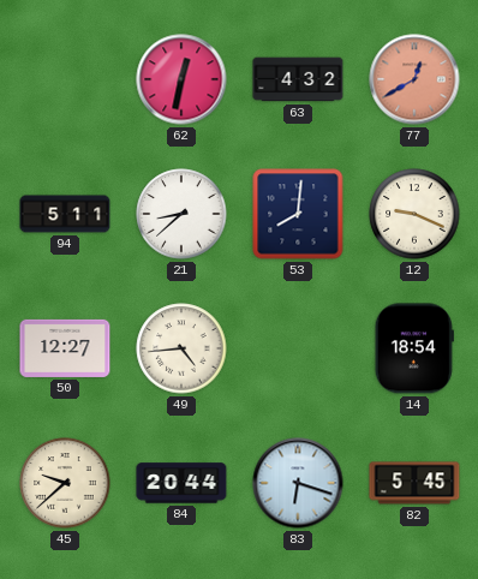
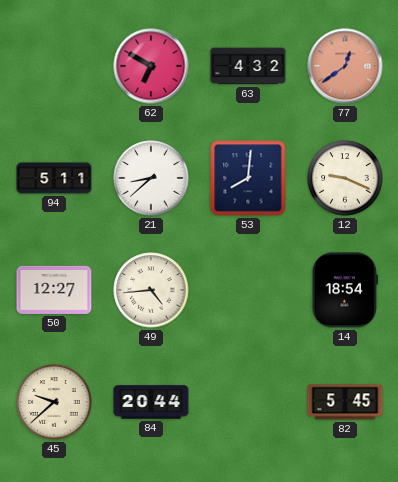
62: 12:32 -> 6:50
77: 12:40 -> 12:39
83: 6:18 -> none
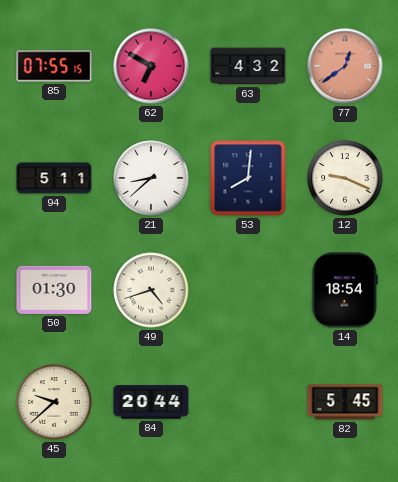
85: none -> 07:55
50: 12:27 -> 01:30
49: 4:44 -> 4:42
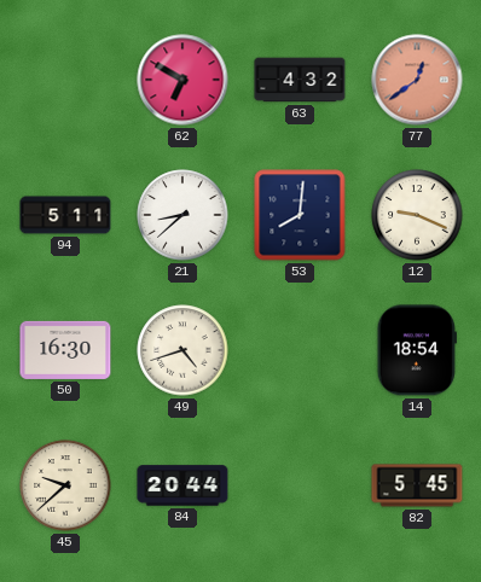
85: 07:55 -> none
50: 01:30 -> 16:30
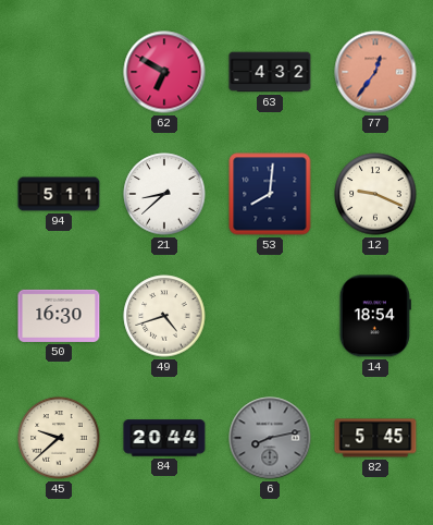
77: 12:39 -> 12:36
6: none -> 8:13
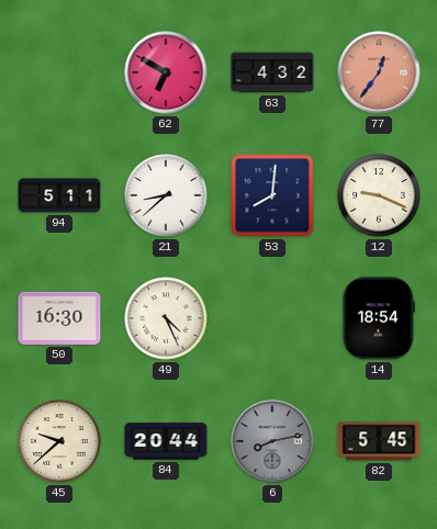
49: 4:42 -> 4:26
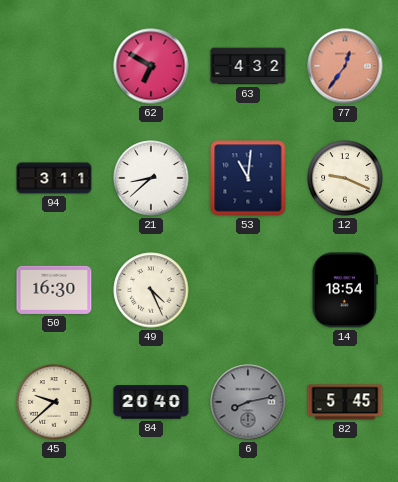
94: 5:11 -> 3:11
53: 8:01 -> 11:01
84: 20:44 -> 20:40
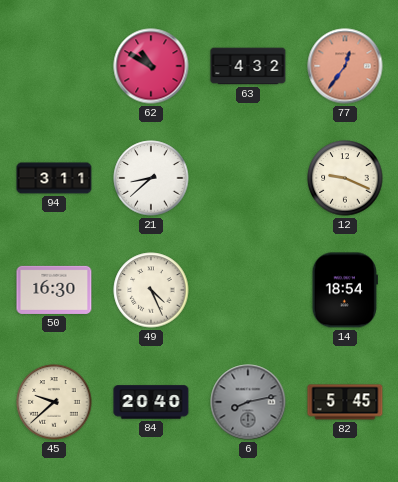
62: 6:50 -> 10:50
53: 11:01 -> none
